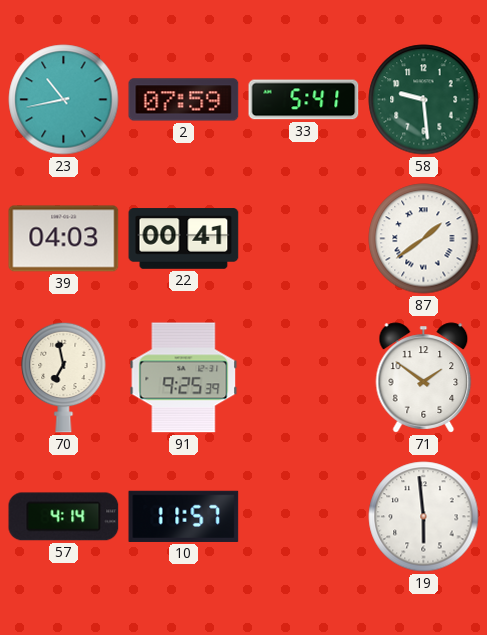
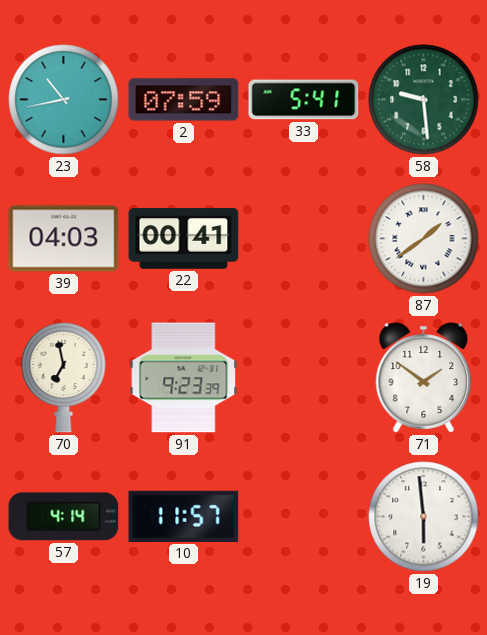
91: 9:25 -> 9:23
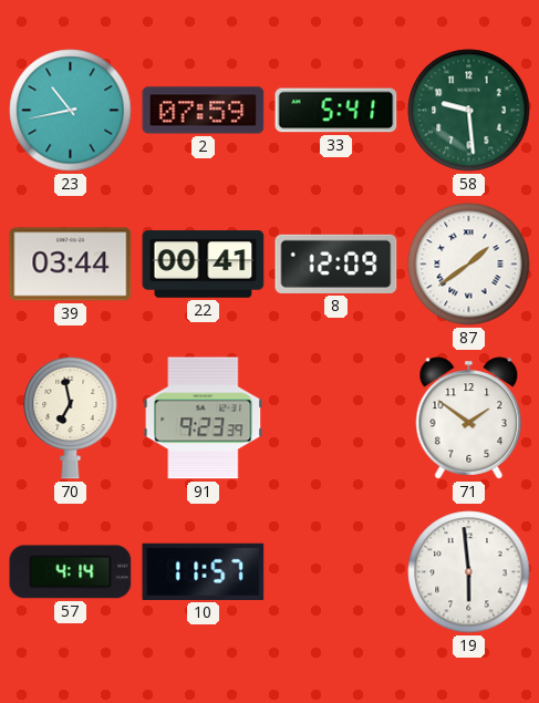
39: 04:03 -> 03:44
8: none -> 12:09
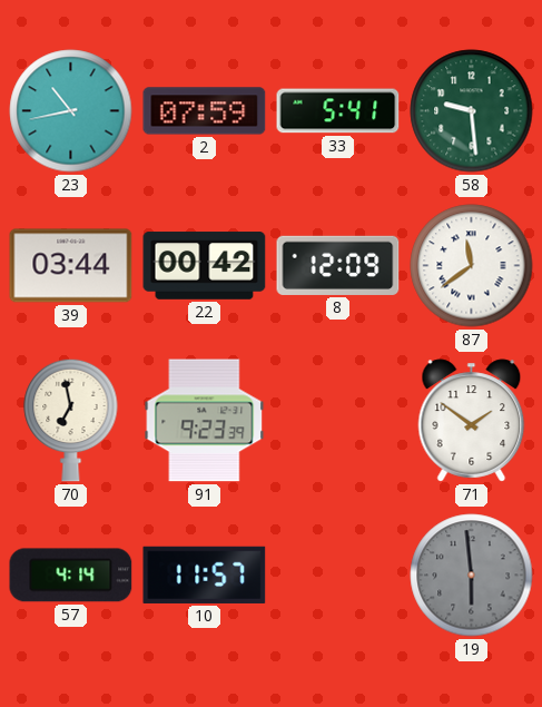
22: 00:41 -> 00:42
87: 1:39 -> 11:39
19 dial: white -> grey
